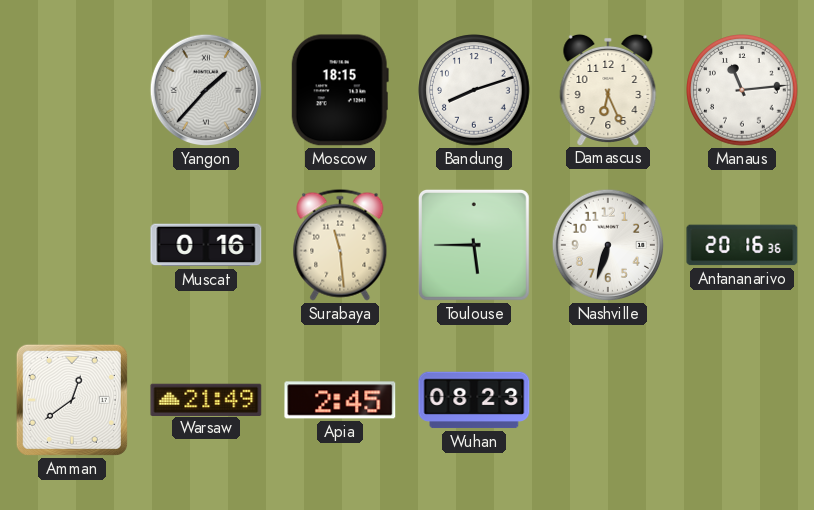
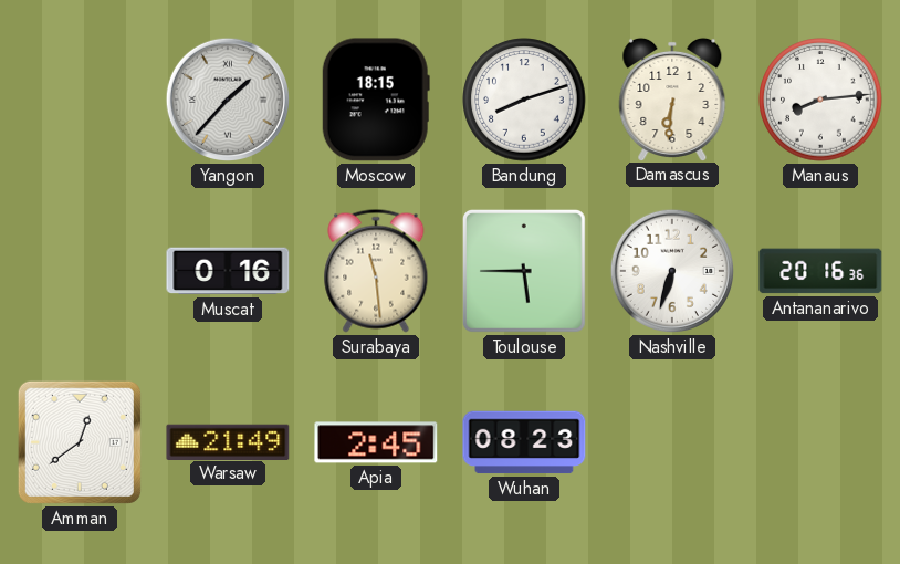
Damascus: 6:26 -> 6:31
Manaus: 11:14 -> 8:14
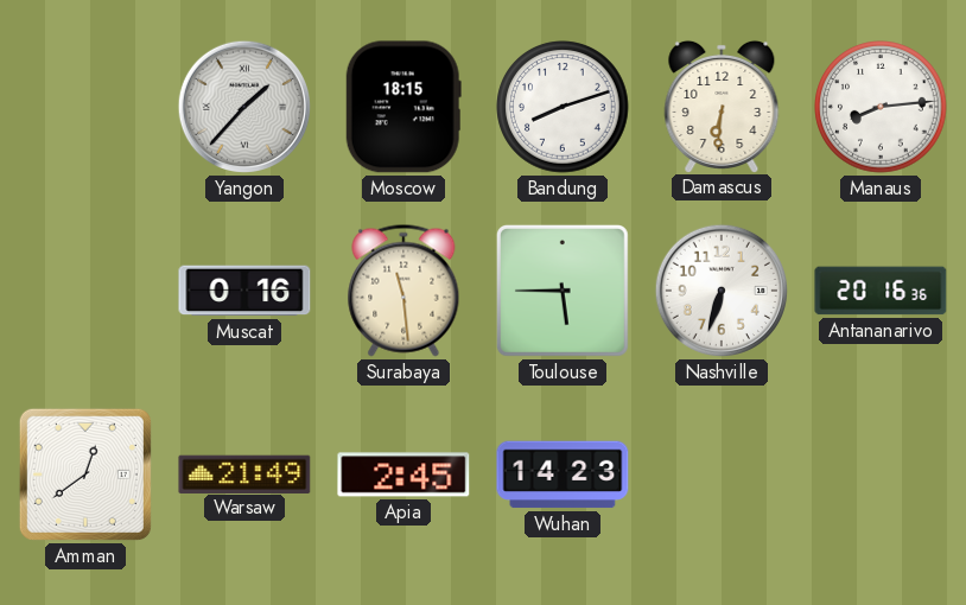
Wuhan: 08:23 -> 14:23
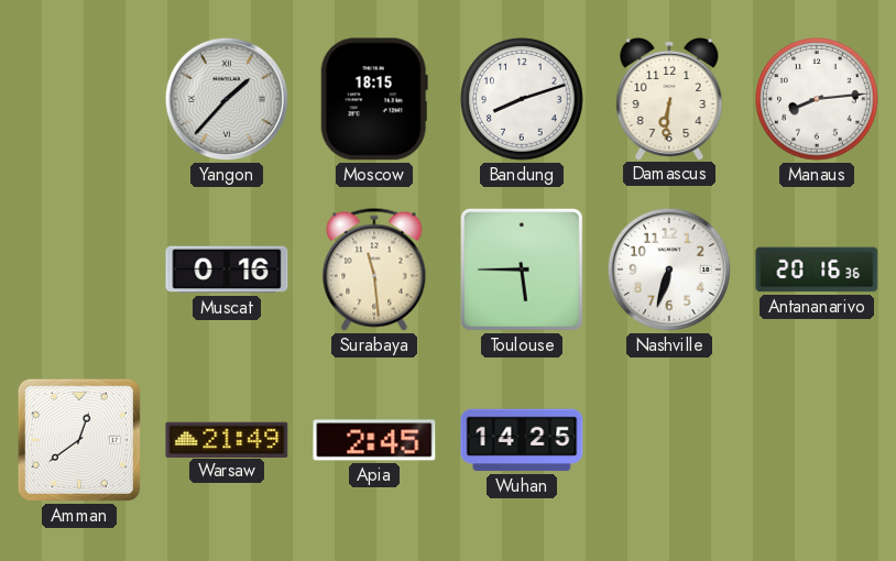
Wuhan: 14:23 -> 14:25
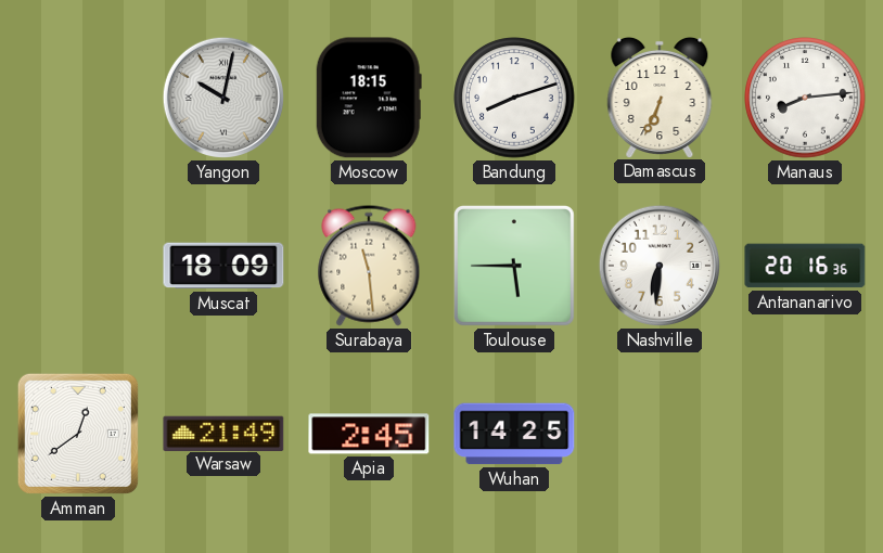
Yangon: 1:37 -> 10:02
Damascus: 6:31 -> 6:34
Muscat: 0:16 -> 18:09
Nashville: 6:33 -> 6:31
